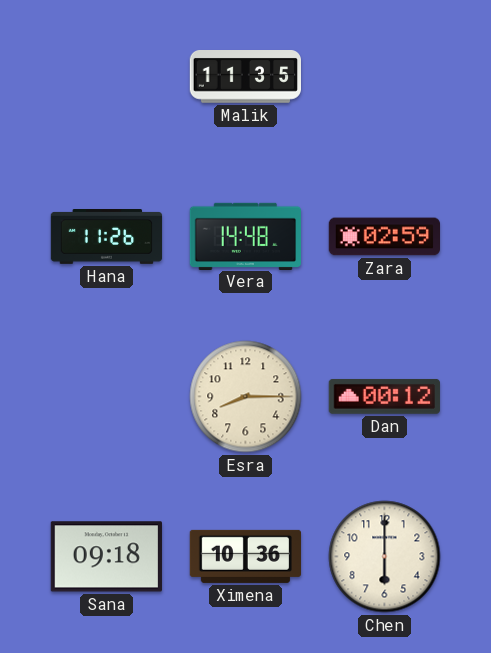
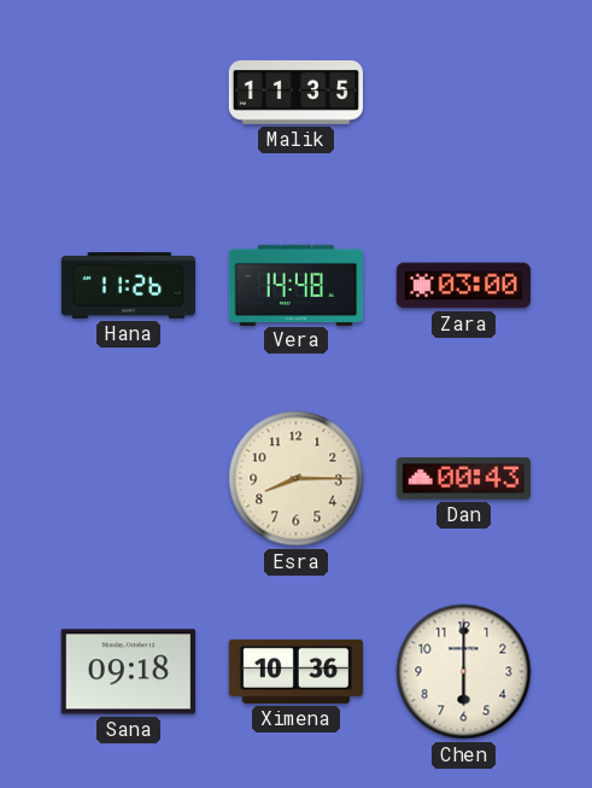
Zara: 02:59 -> 03:00
Dan: 00:12 -> 00:43
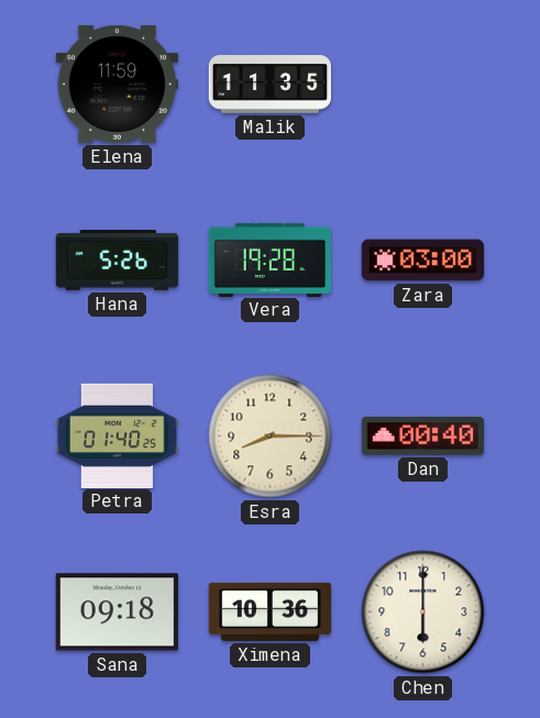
Elena: none -> 11:59
Hana: 11:26 -> 5:26
Vera: 14:48 -> 19:28
Petra: none -> 01:40
Dan: 00:43 -> 00:40
